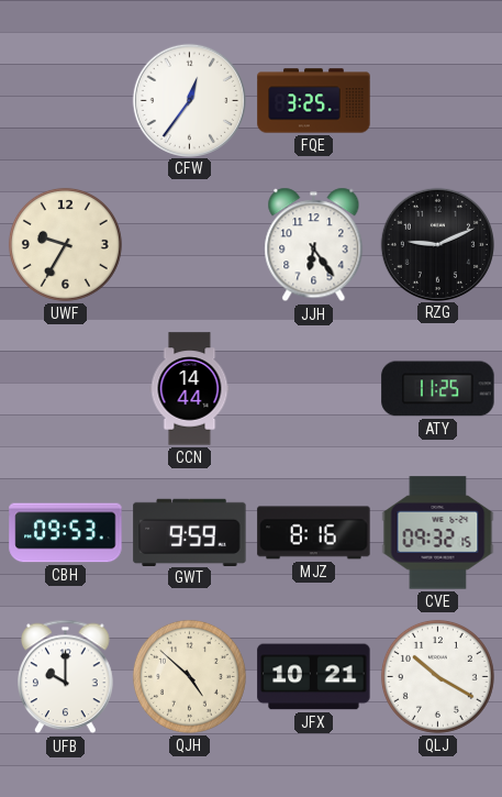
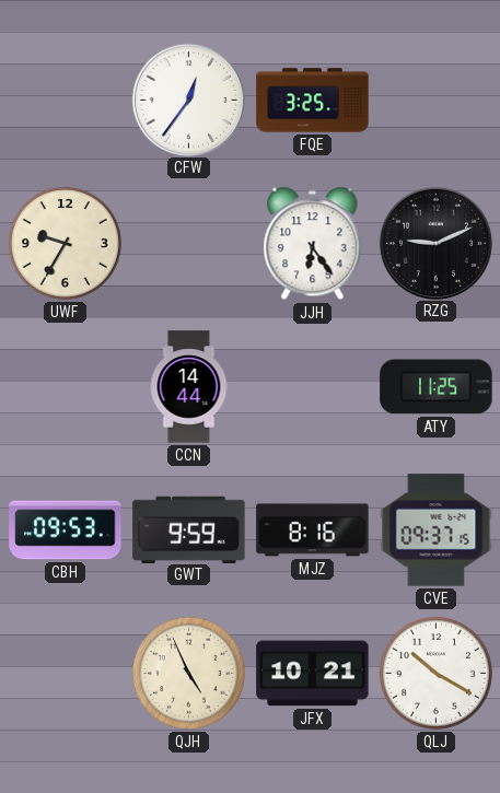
CVE: 09:32 -> 09:37
UFB: 10:00 -> none
QJH: 4:52 -> 4:56
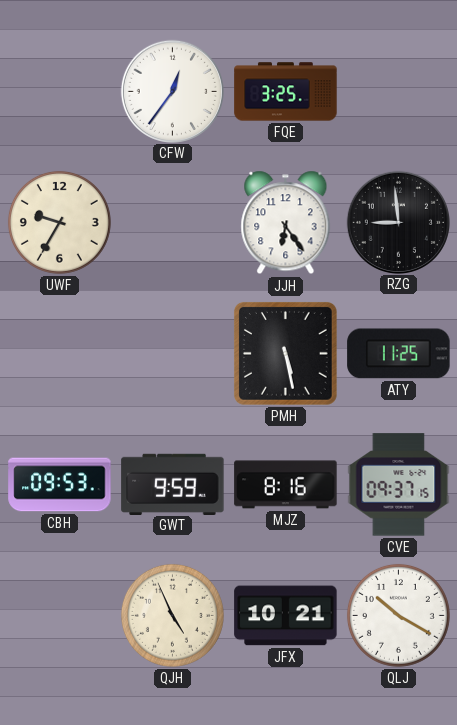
RZG: 9:11 -> 8:59
CCN: 14:44 -> none
PMH: none -> 5:28
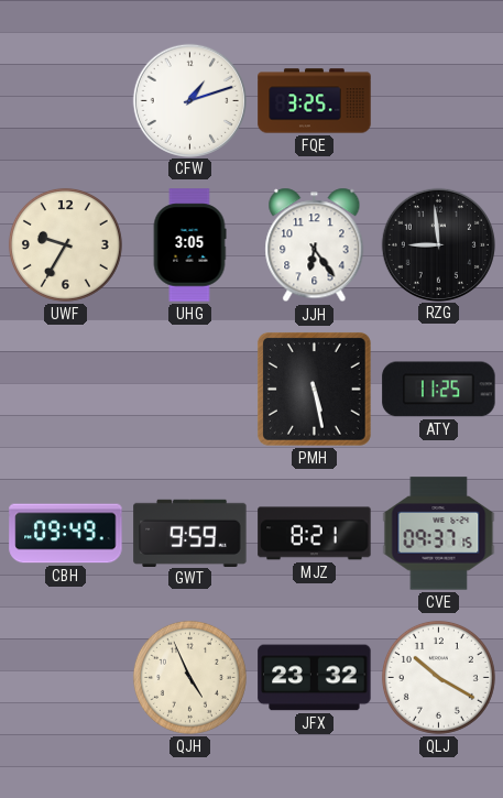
CFW: 12:36 -> 1:12
UHG: none -> 3:05
CBH: 09:53 -> 09:49
MJZ: 8:16 -> 8:21
JFX: 10:21 -> 23:32
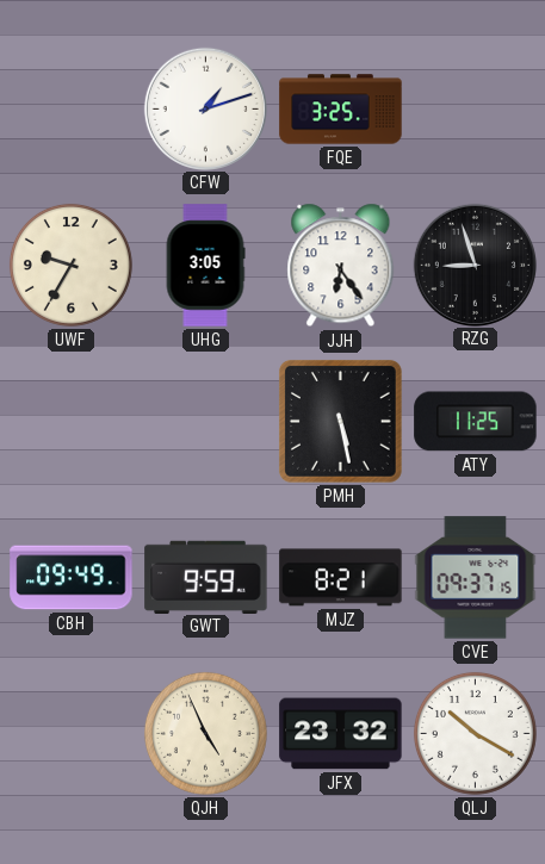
RZG: 8:59 -> 8:57
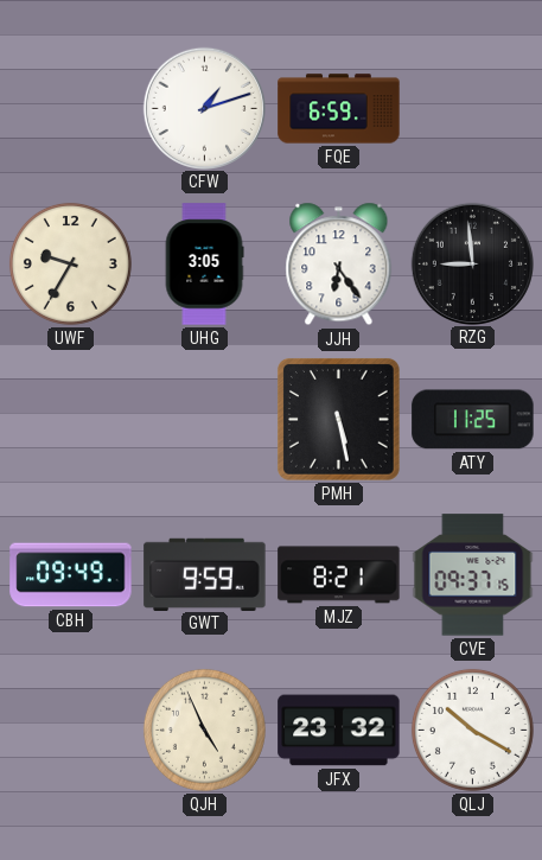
FQE: 3:25 -> 6:59
RZG: 8:57 -> 8:59
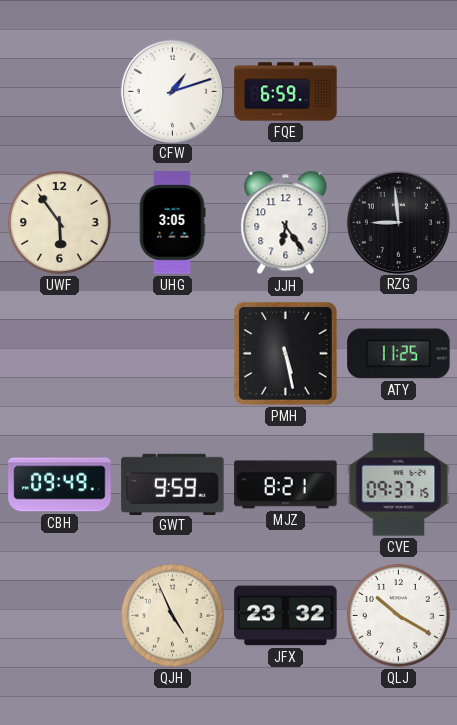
UWF: 9:35 -> 5:54
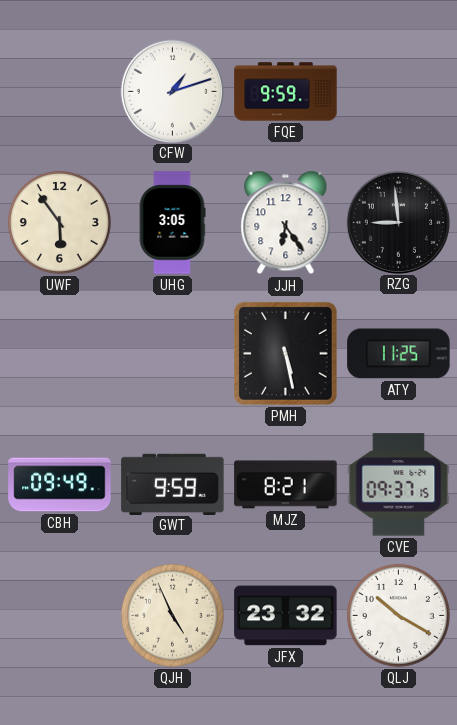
FQE: 6:59 -> 9:59
